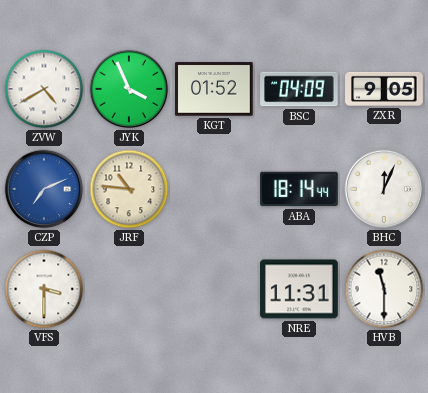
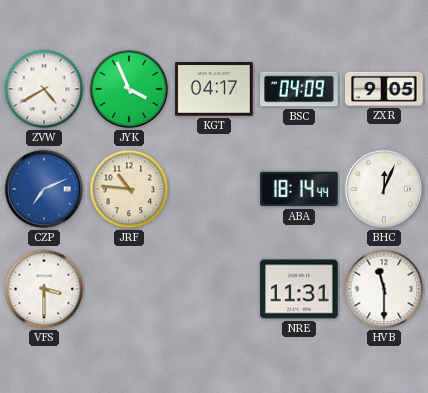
KGT: 01:52 -> 04:17
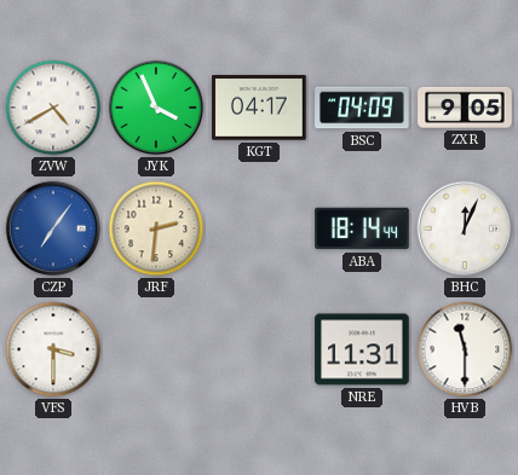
CZP: 7:11 -> 7:06
JRF: 10:46 -> 2:31
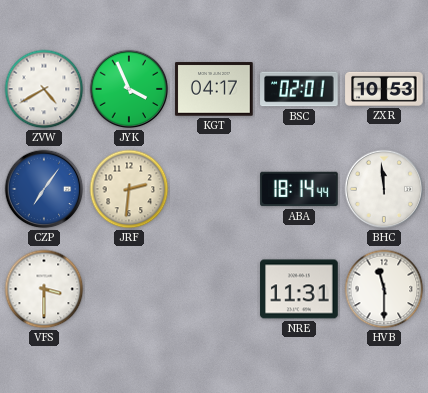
BSC: 04:09 -> 02:01
ZXR: 9:05 -> 10:53
BHC: 12:04 -> 11:59
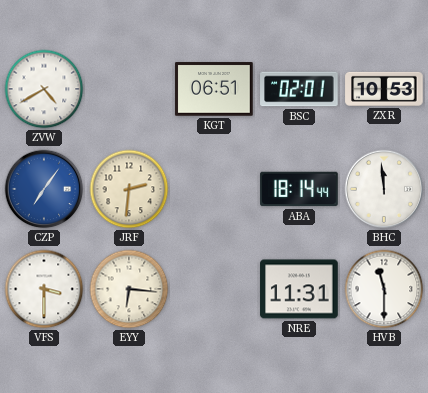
JYK: 3:56 -> none
KGT: 04:17 -> 06:51
EYY: none -> 6:16
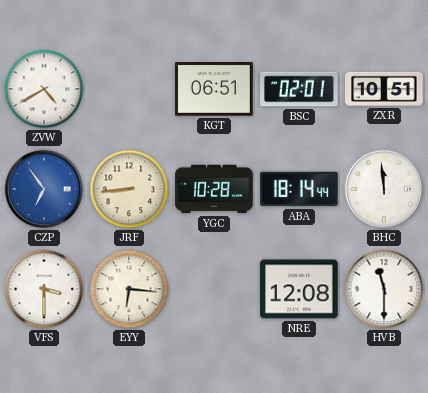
ZXR: 10:53 -> 10:51
CZP: 7:06 -> 6:54
JRF: 2:31 -> 8:44
YGC: none -> 10:28
NRE: 11:31 -> 12:08
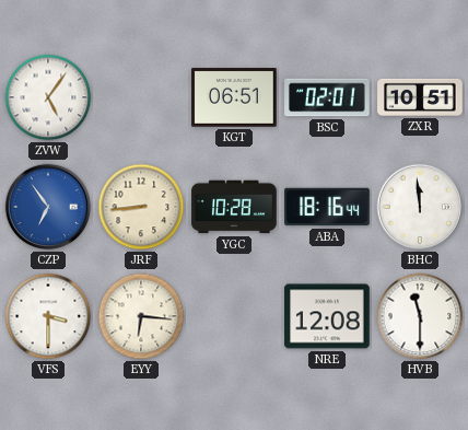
ZVW: 4:40 -> 5:06
ABA: 18:14 -> 18:16
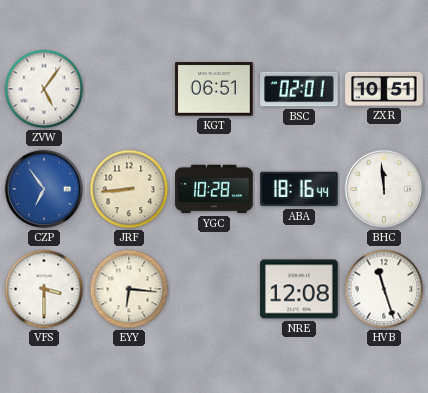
HVB: 11:30 -> 11:27
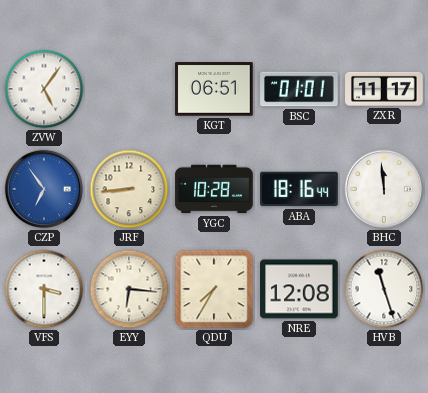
BSC: 02:01 -> 01:01
ZXR: 10:51 -> 11:17
QDU: none -> 7:35
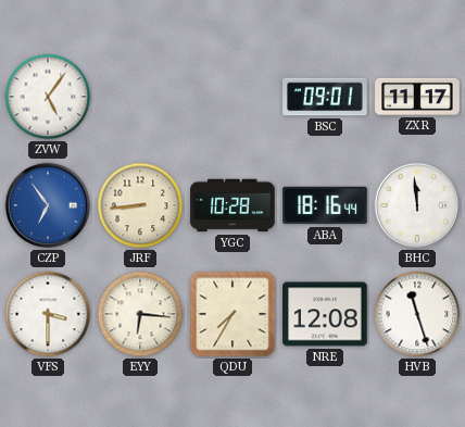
KGT: 06:51 -> none
BSC: 01:01 -> 09:01
